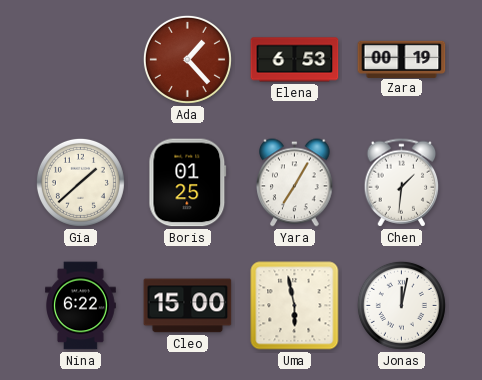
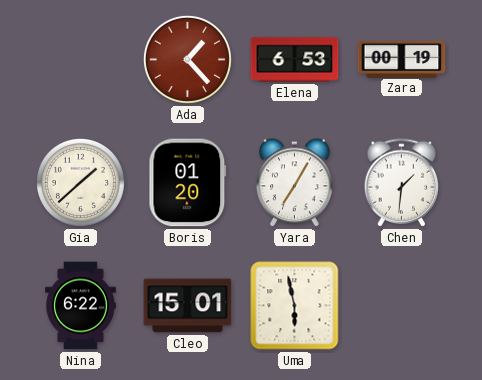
Boris: 01:25 -> 01:20
Cleo: 15:00 -> 15:01
Jonas: 12:02 -> none
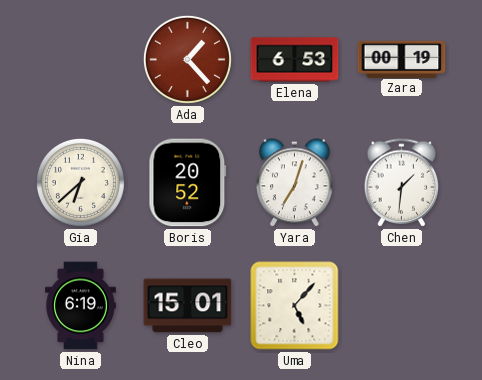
Gia: 1:38 -> 6:38
Boris: 01:20 -> 20:52
Yara: 7:05 -> 7:03
Nina: 6:22 -> 6:19
Uma: 5:58 -> 5:07
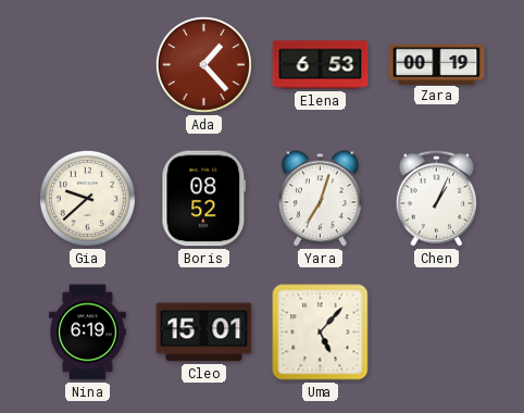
Gia: 6:38 -> 9:38
Boris: 20:52 -> 08:52
Chen: 1:31 -> 1:04
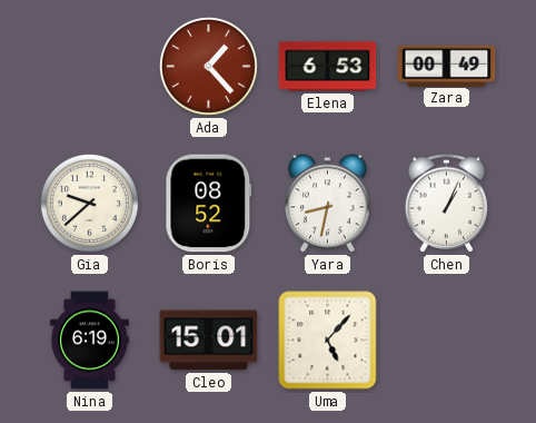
Zara: 00:19 -> 00:49
Yara: 7:03 -> 8:32
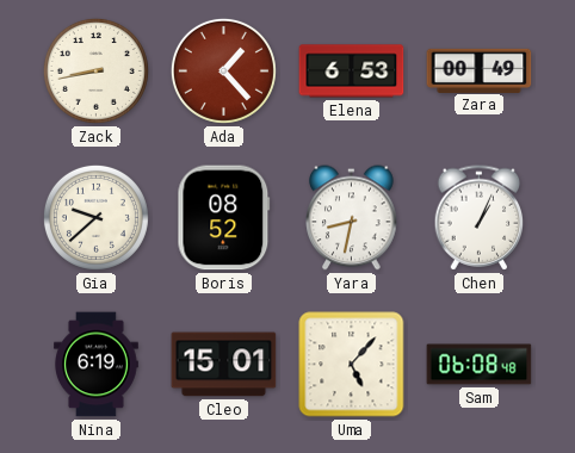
Zack: none -> 8:43
Sam: none -> 06:08
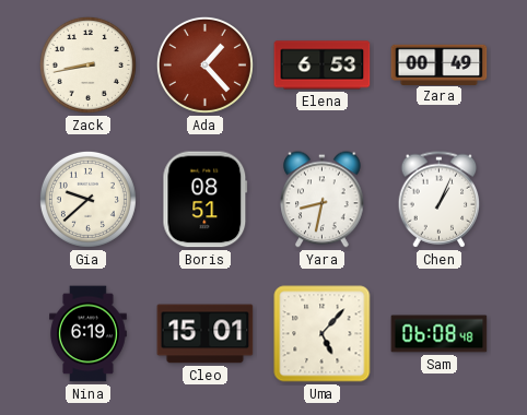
Boris: 08:52 -> 08:51
